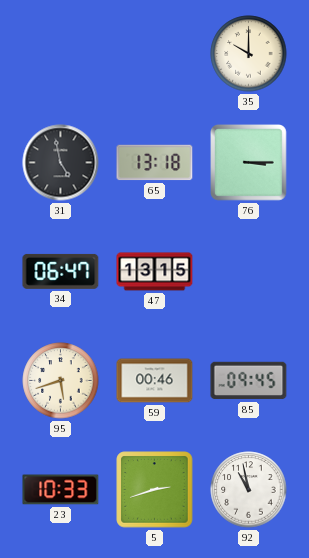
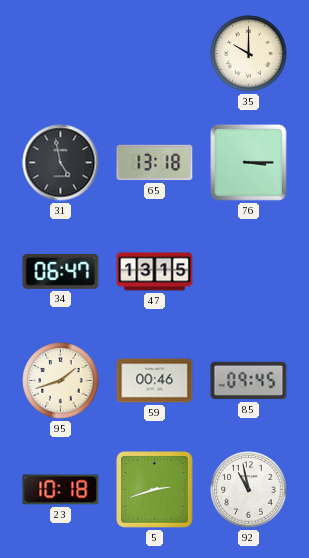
95: 5:42 -> 1:42
23: 10:33 -> 10:18
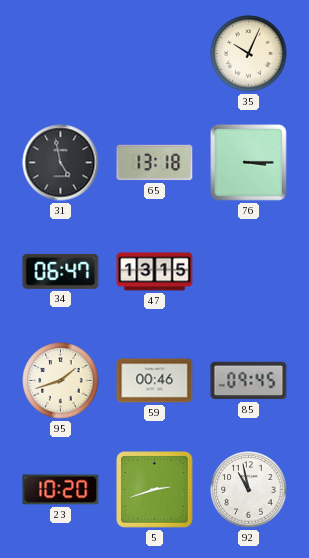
35: 10:00 -> 10:04
23: 10:18 -> 10:20
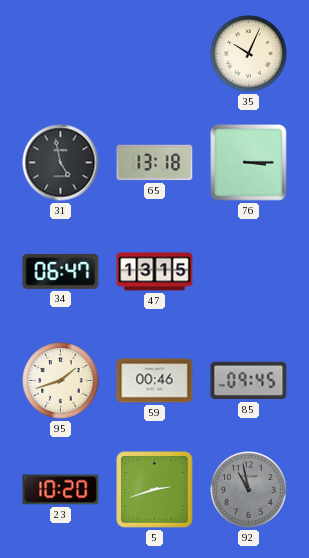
92 dial: white -> grey
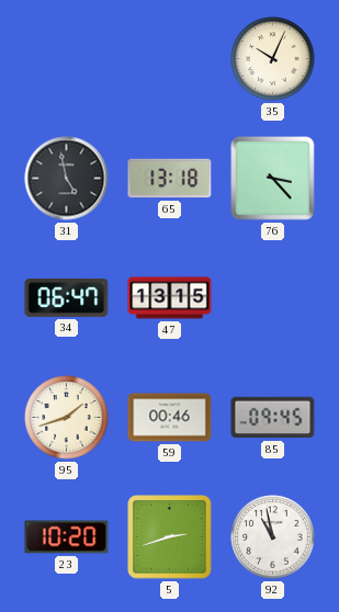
76: 3:15 -> 3:23
92 dial: grey -> white
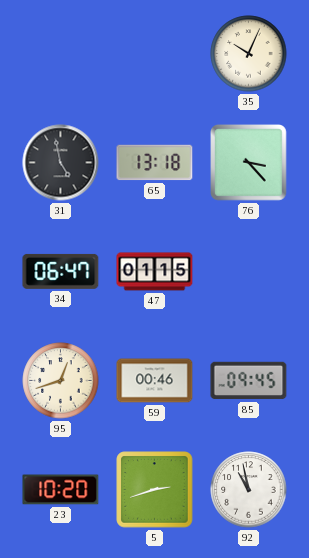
47: 13:15 -> 01:15
95: 1:42 -> 12:42
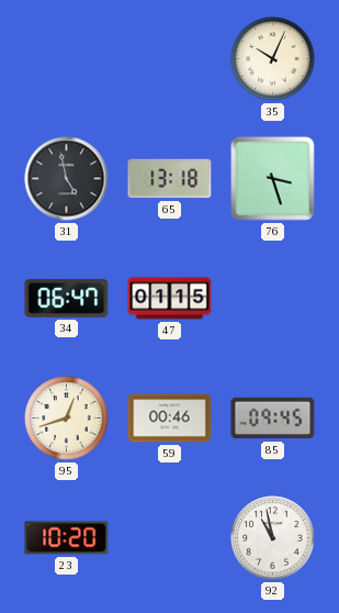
76: 3:23 -> 3:27
5: 2:42 -> none
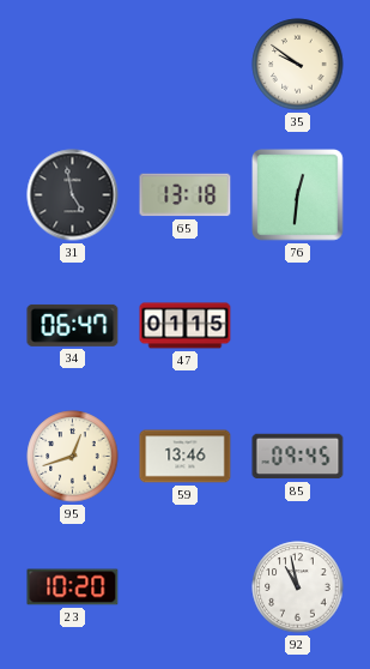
35: 10:04 -> 9:51
76: 3:27 -> 12:31
59: 00:46 -> 13:46
